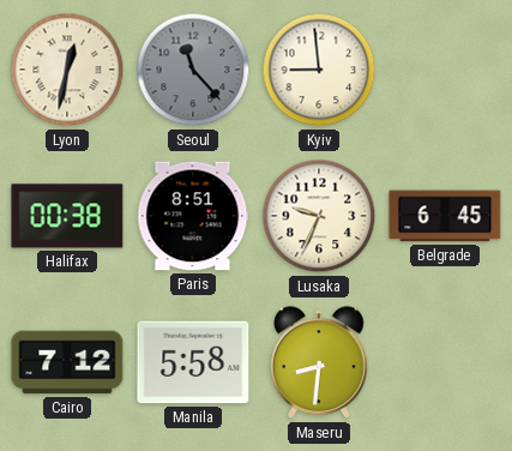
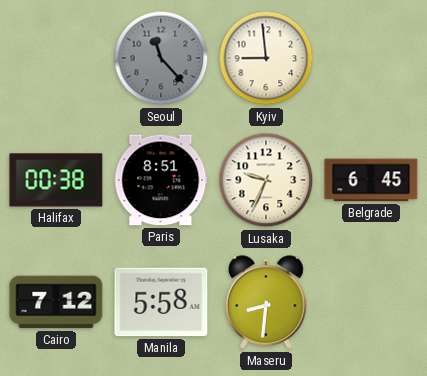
Lyon: 12:32 -> none
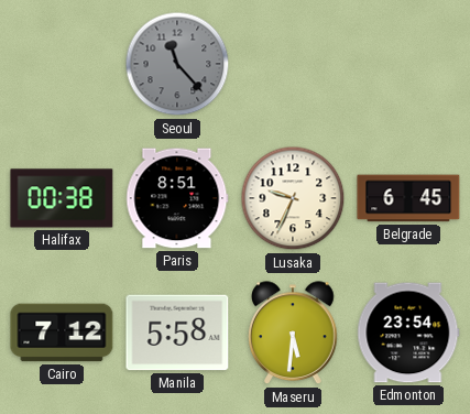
Kyiv: 8:59 -> none
Maseru: 8:31 -> 5:31
Edmonton: none -> 23:54
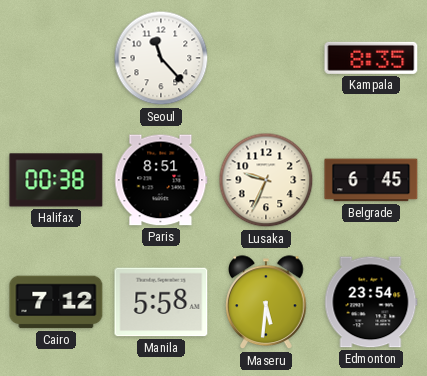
Seoul dial: grey -> white
Kampala: none -> 8:35
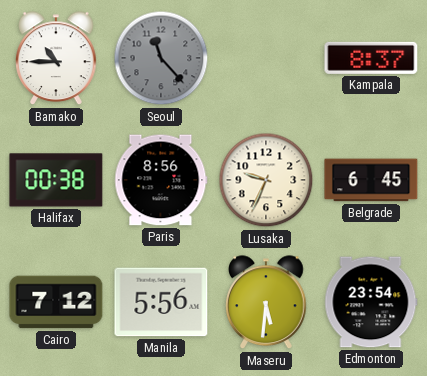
Bamako: none -> 10:45
Seoul dial: white -> grey
Kampala: 8:35 -> 8:37
Paris: 8:51 -> 8:56
Manila: 5:58 -> 5:56
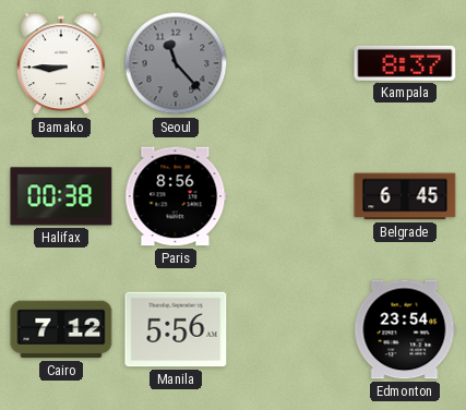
Bamako: 10:45 -> 8:45
Lusaka: 9:34 -> none
Maseru: 5:31 -> none
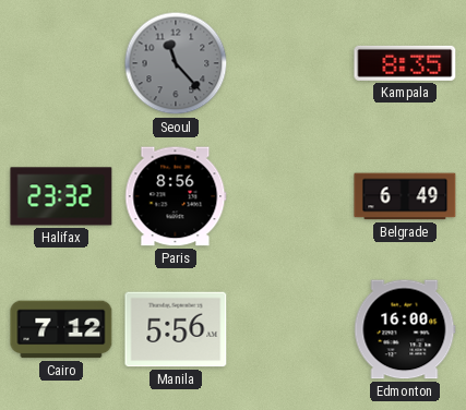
Bamako: 8:45 -> none
Kampala: 8:37 -> 8:35
Halifax: 00:38 -> 23:32
Belgrade: 6:45 -> 6:49
Edmonton: 23:54 -> 16:00
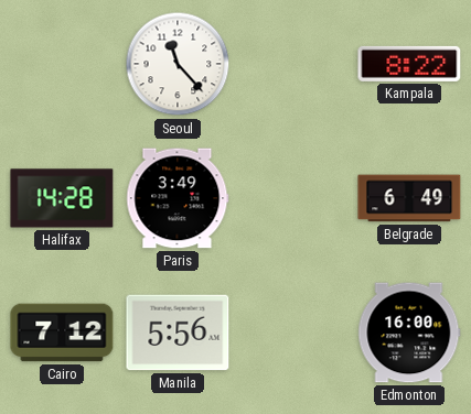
Seoul dial: grey -> white
Kampala: 8:35 -> 8:22
Halifax: 23:32 -> 14:28
Paris: 8:56 -> 3:49
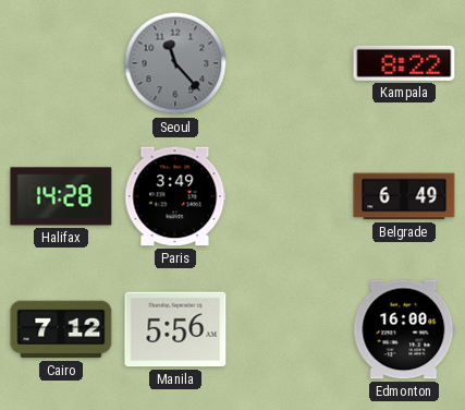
Seoul dial: white -> grey
